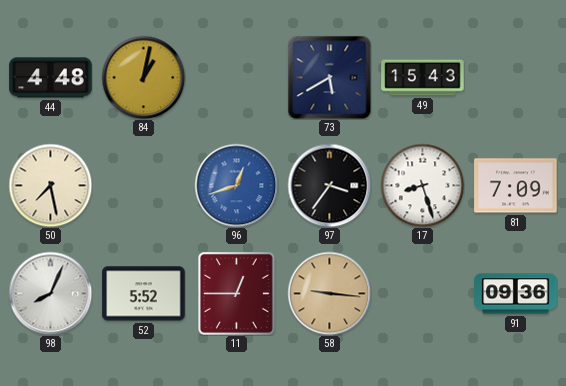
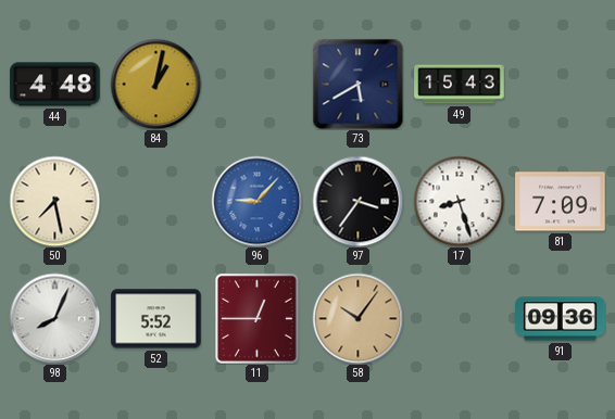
96: 12:42 -> 9:07
58: 9:16 -> 10:06
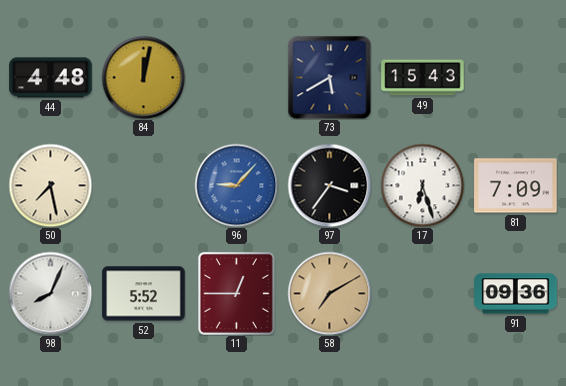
84: 1:02 -> 12:02
17: 8:27 -> 6:27
58: 10:06 -> 7:10
